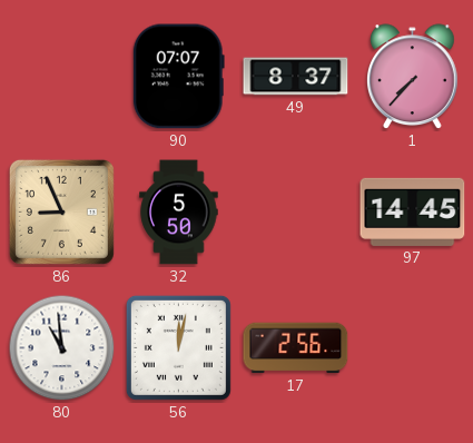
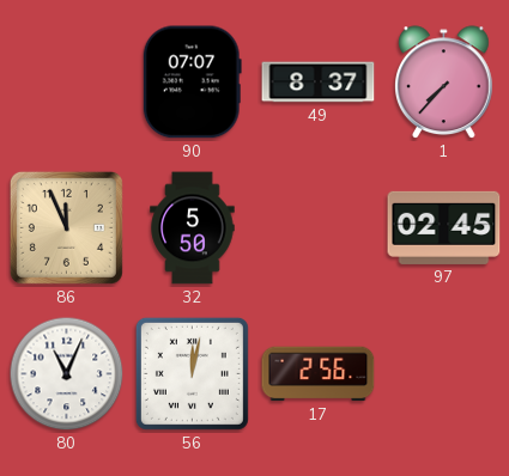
86: 8:56 -> 11:56
97: 14:45 -> 02:45
80: 10:59 -> 11:04
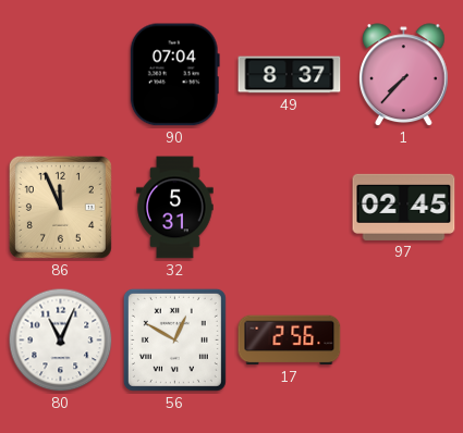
90: 07:07 -> 07:04
32: 5:50 -> 5:31
56: 12:02 -> 12:50
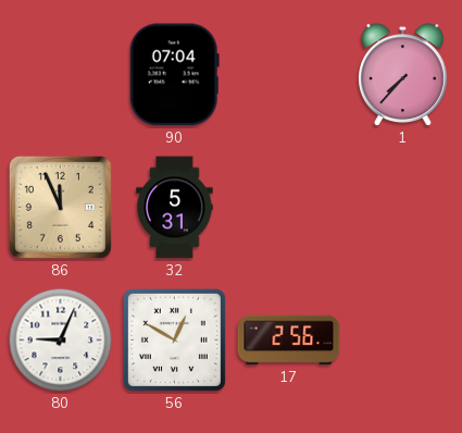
49: 8:37 -> none
97: 02:45 -> none
80: 11:04 -> 9:04
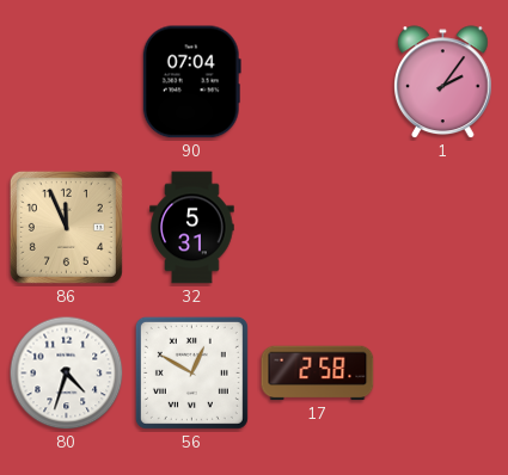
1: 7:37 -> 2:06
80: 9:04 -> 4:33
17: 2:56 -> 2:58
